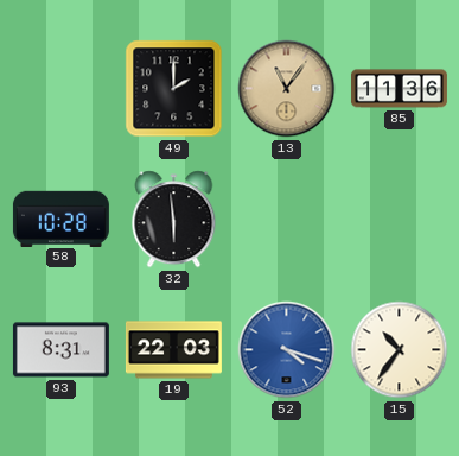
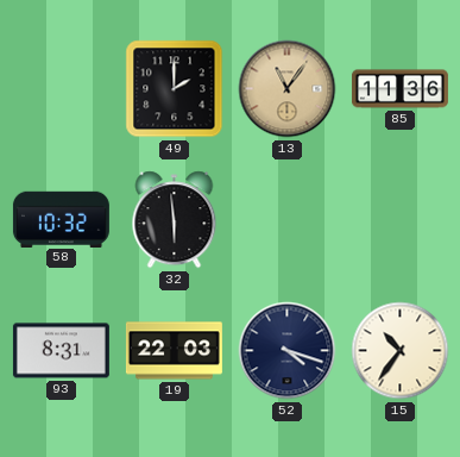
58: 10:28 -> 10:32
52 dial: blue -> navy
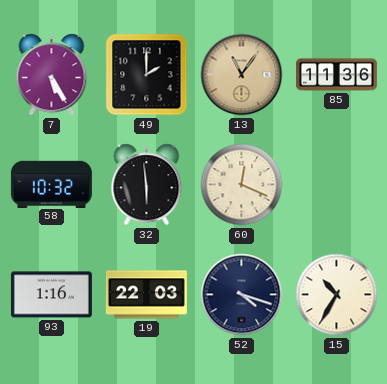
7: none -> 5:25
60: none -> 12:19
93: 8:31 -> 1:16
15: 10:36 -> 10:35
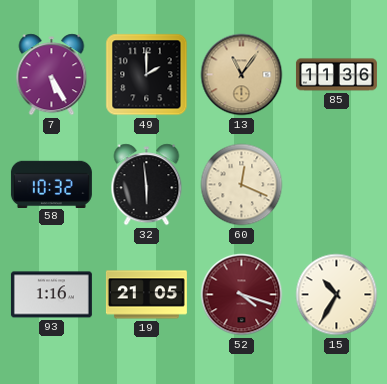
19: 22:03 -> 21:05
52 dial: navy -> burgundy
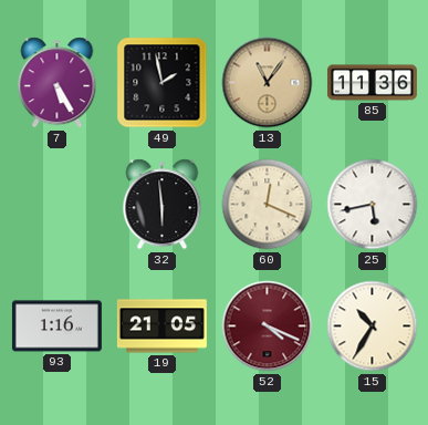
49: 2:00 -> 1:58
58: 10:32 -> none
25: none -> 5:43
52: 4:18 -> 4:19
